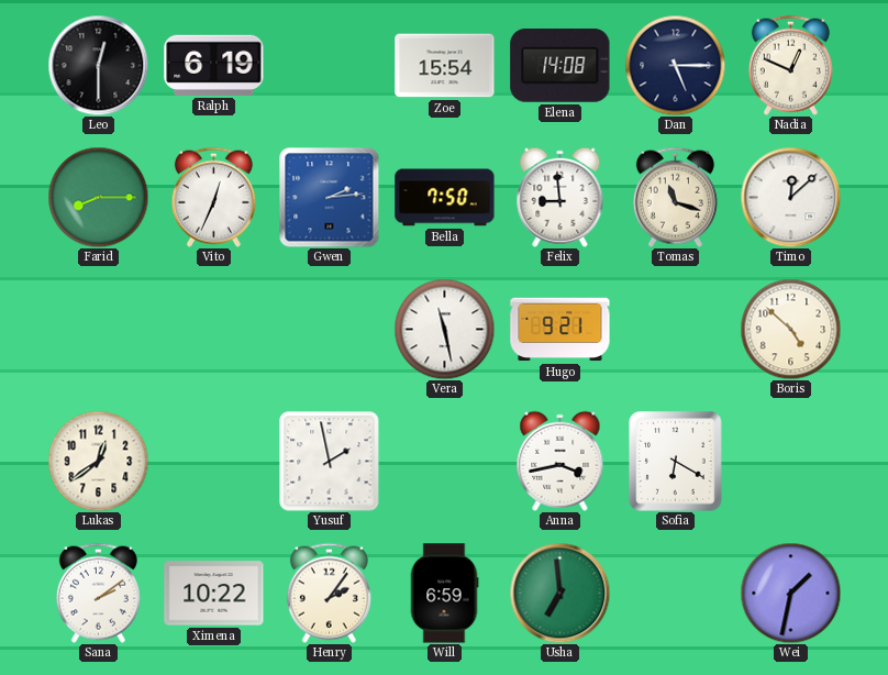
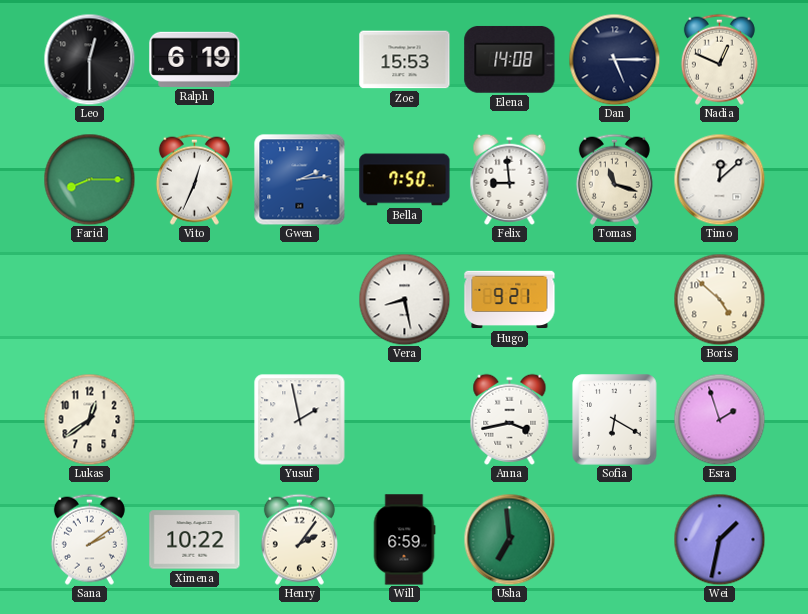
Zoe: 15:54 -> 15:53
Vera: 11:28 -> 8:28
Esra: none -> 1:57
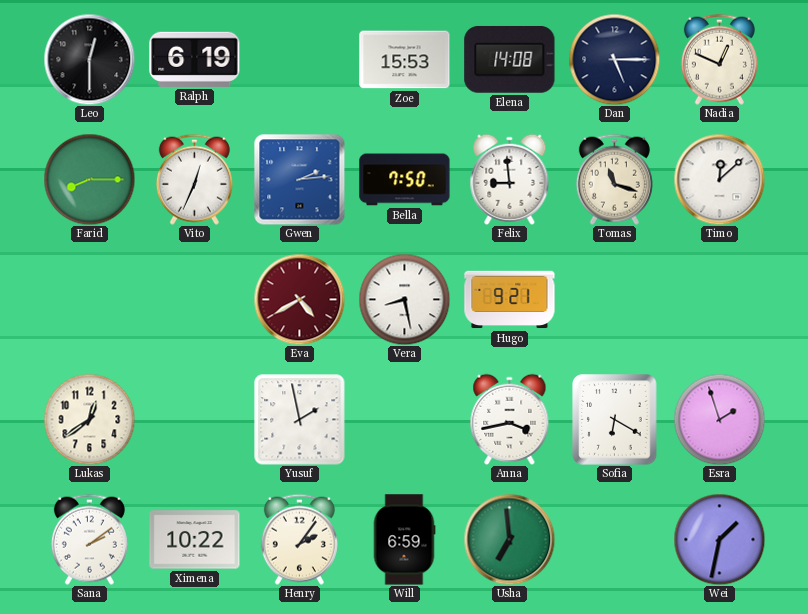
Eva: none -> 4:40
Boris: 4:52 -> none
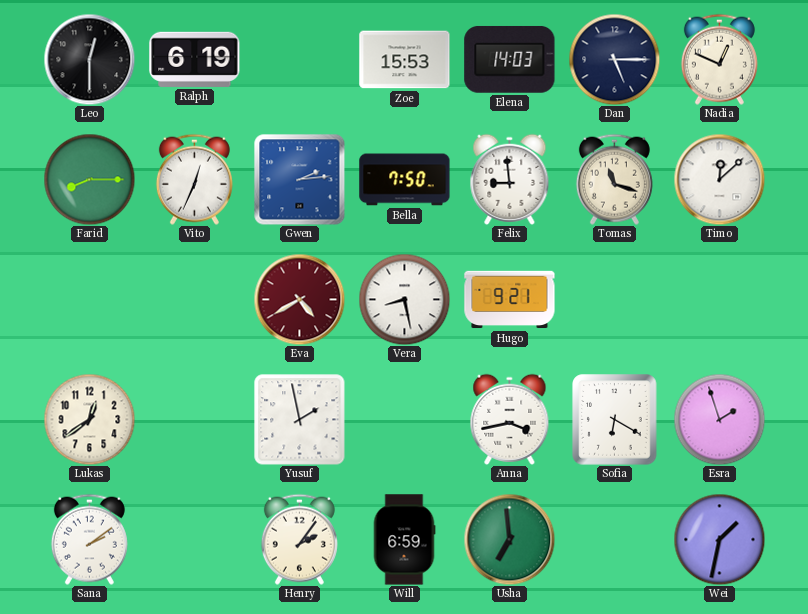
Elena: 14:08 -> 14:03
Ximena: 10:22 -> none
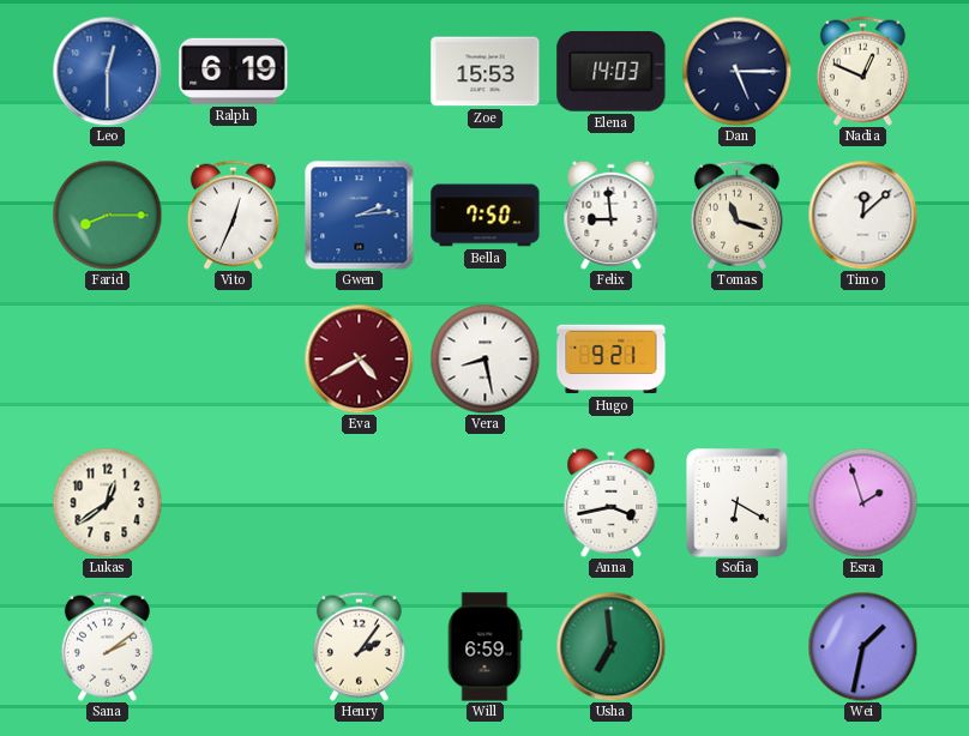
Leo dial: black -> blue
Yusuf: 1:58 -> none
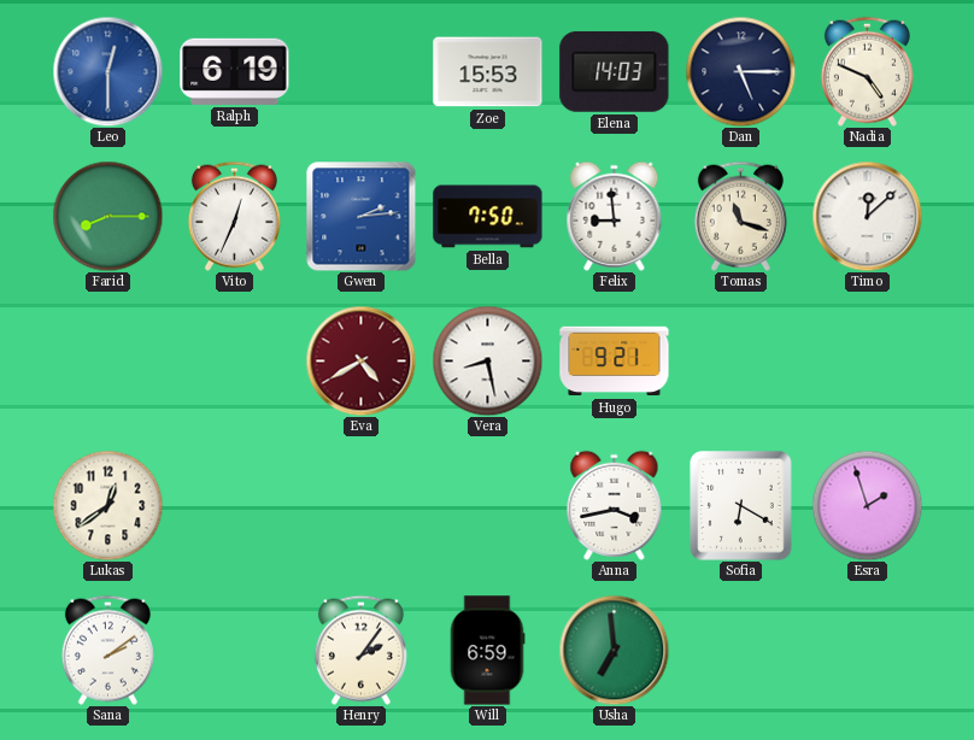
Nadia: 12:49 -> 4:49
Wei: 1:32 -> none
